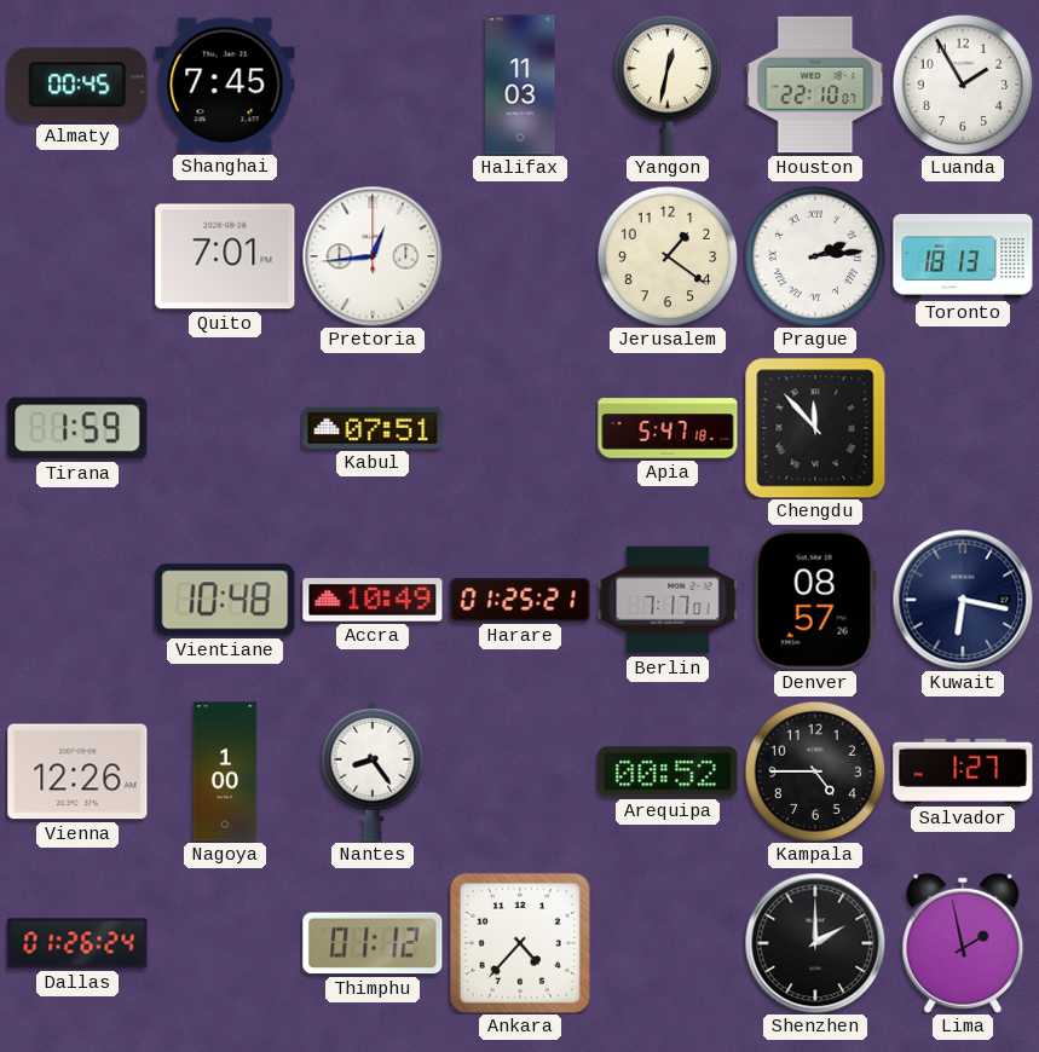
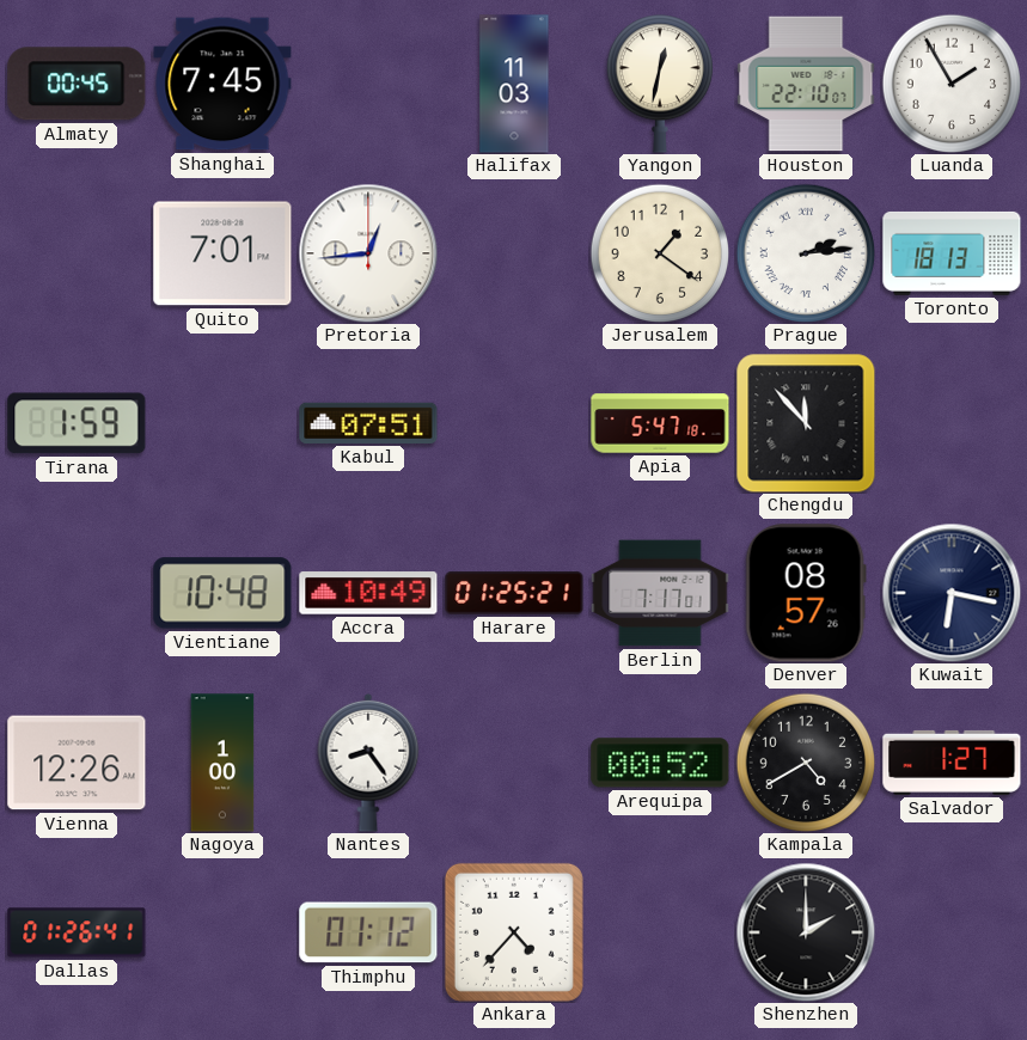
Kampala: 4:45 -> 4:40
Dallas: 01:26:24 -> 01:26:41
Lima: 1:58 -> none
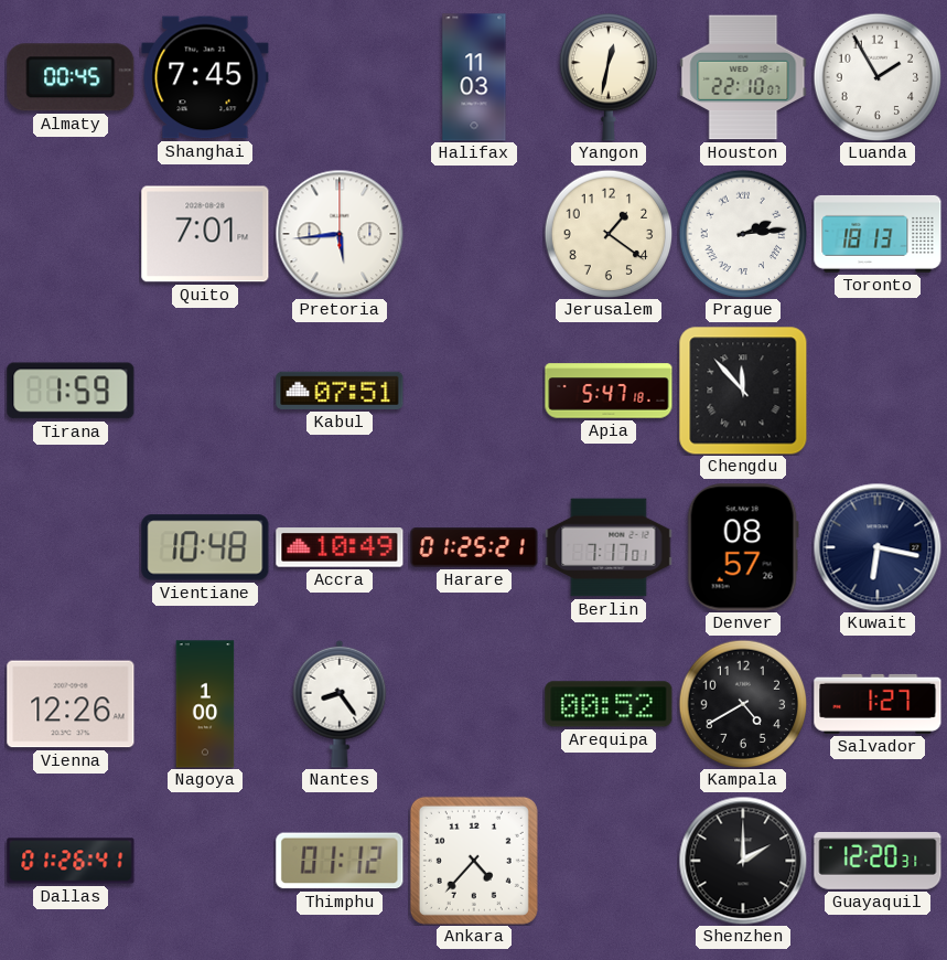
Pretoria: 12:44 -> 5:44
Guayaquil: none -> 12:20
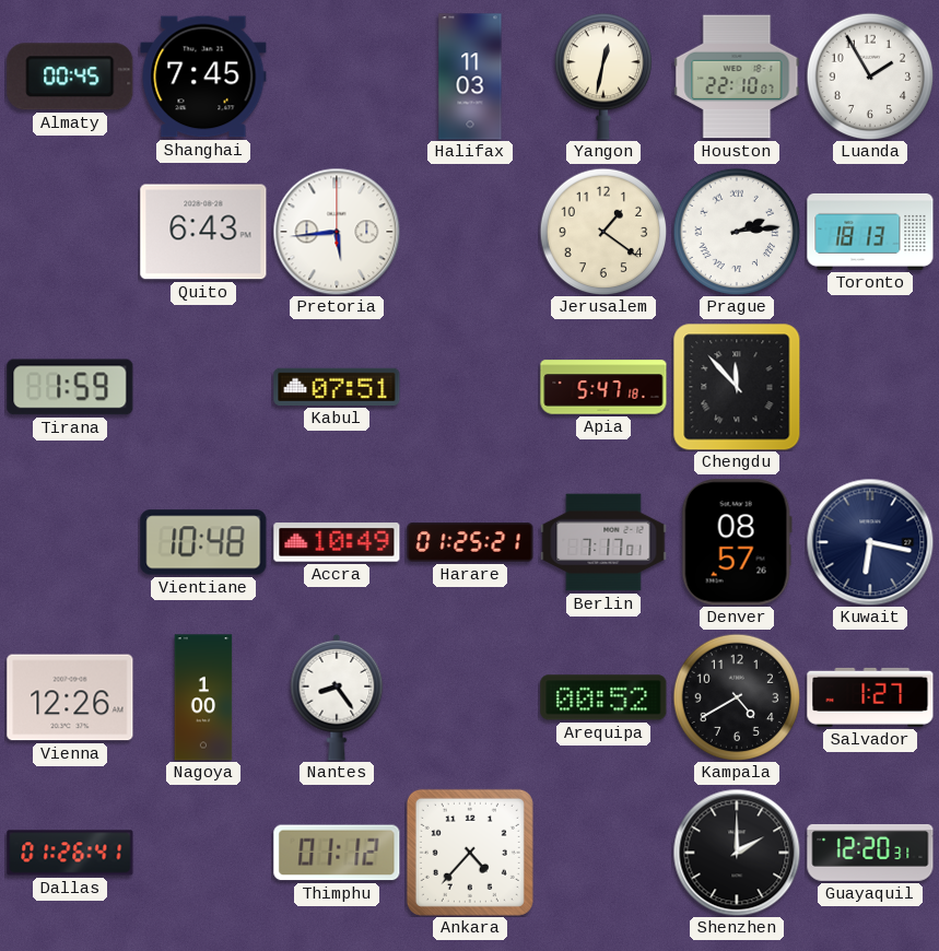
Quito: 7:01 -> 6:43
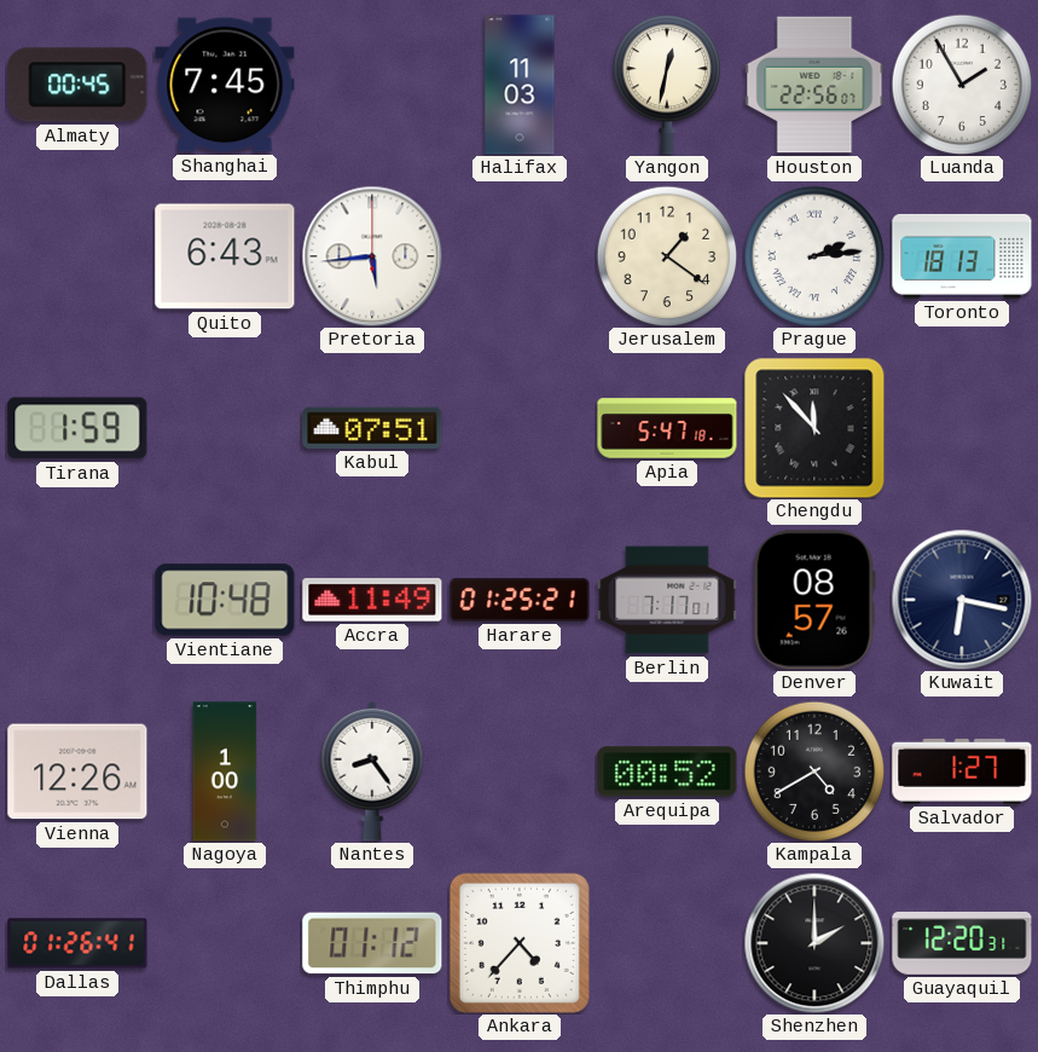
Houston: 22:10 -> 22:56
Accra: 10:49 -> 11:49
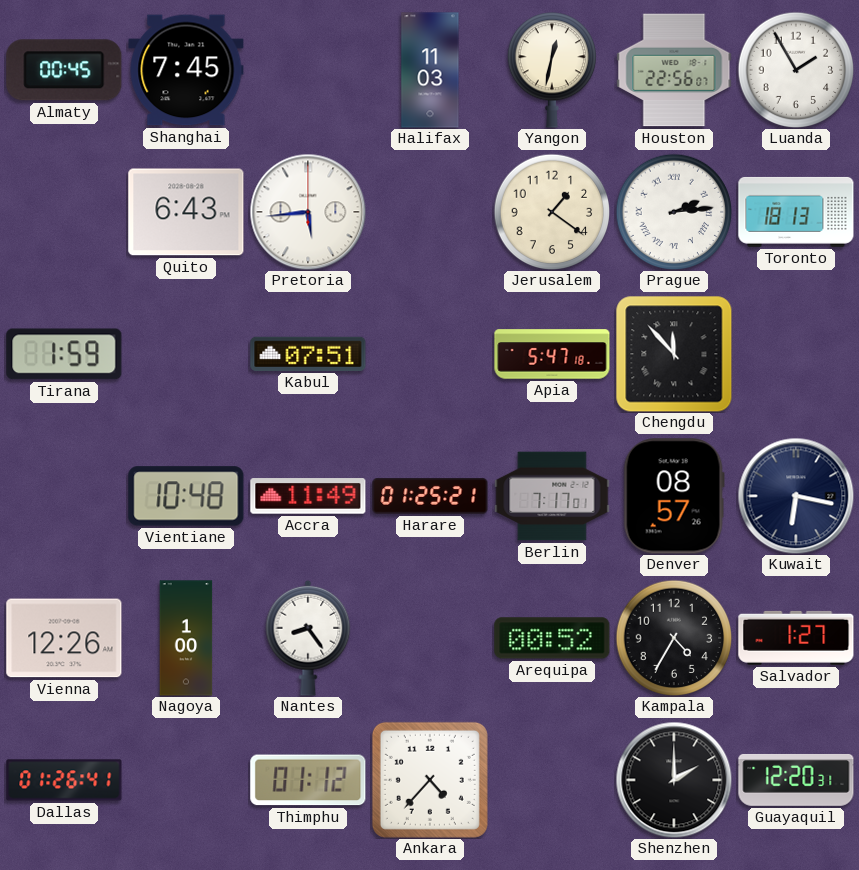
Kampala: 4:40 -> 4:35
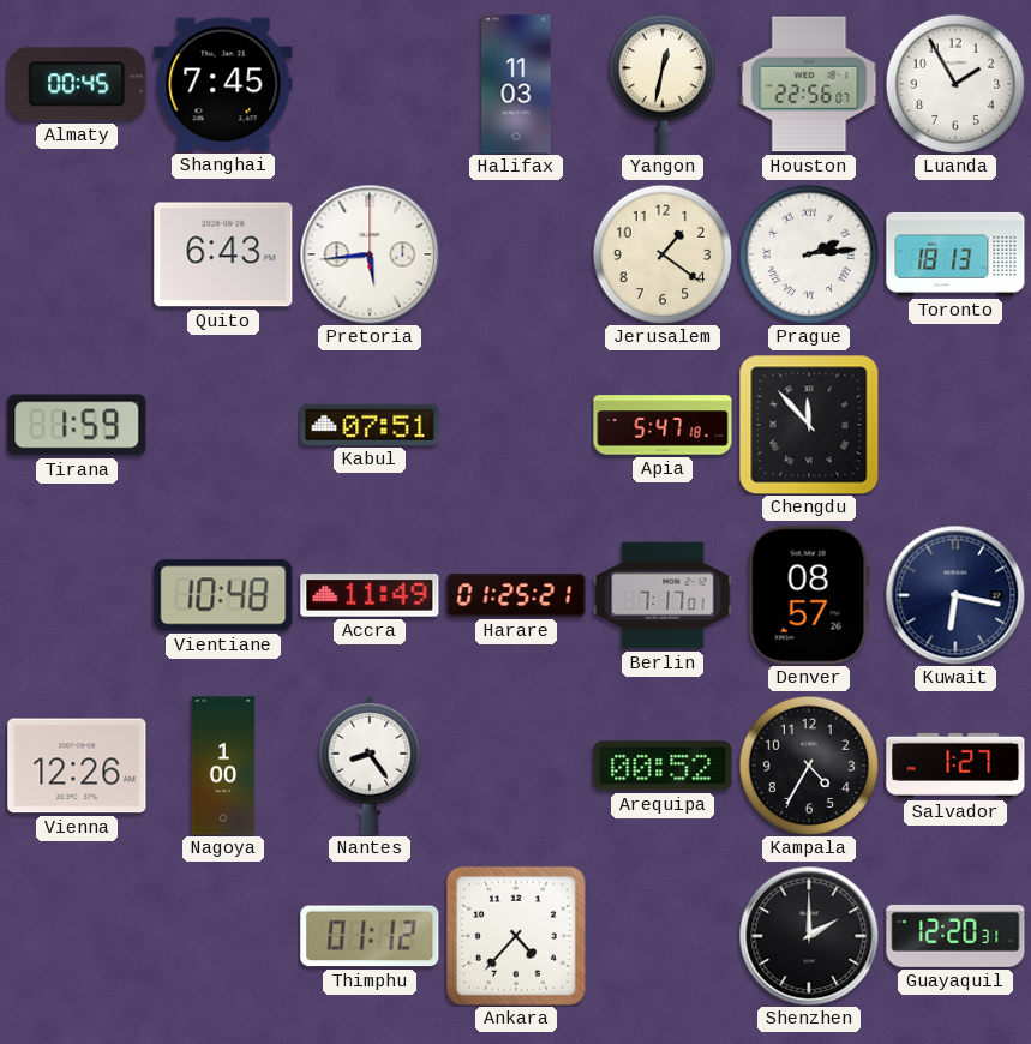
Dallas: 01:26 -> none
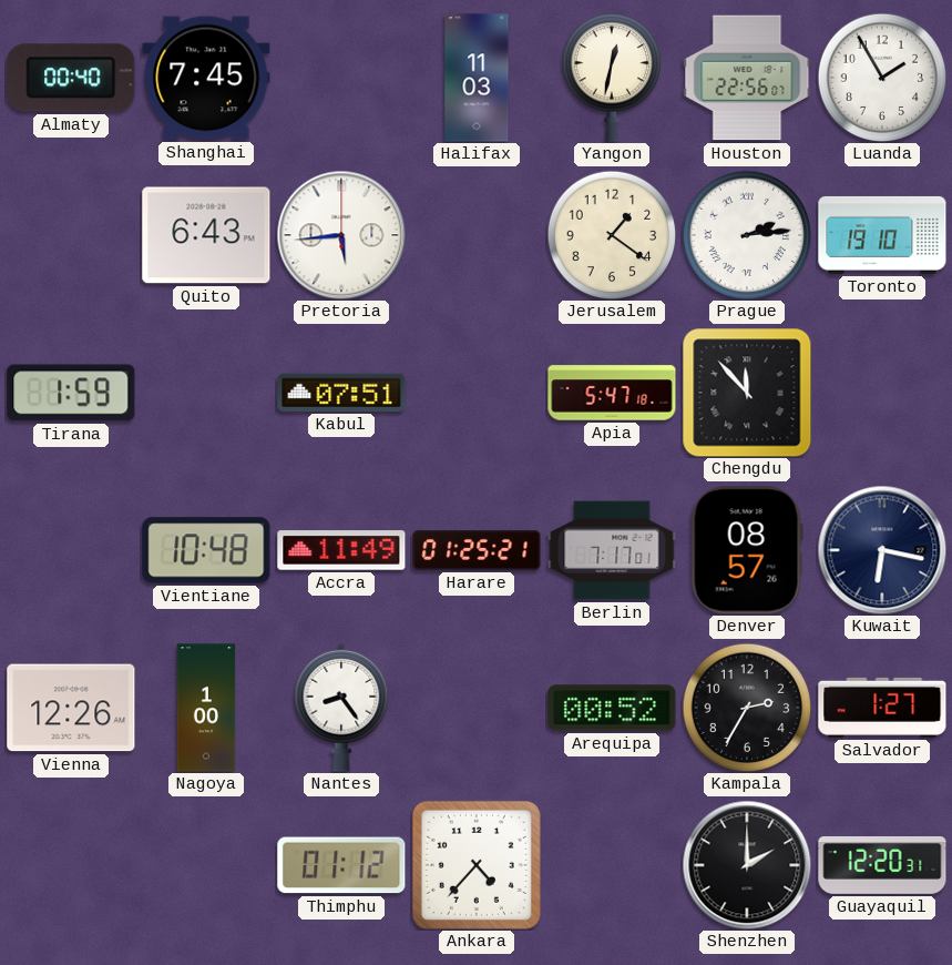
Almaty: 00:45 -> 00:40
Toronto: 18:13 -> 19:10
Kampala: 4:35 -> 2:35
